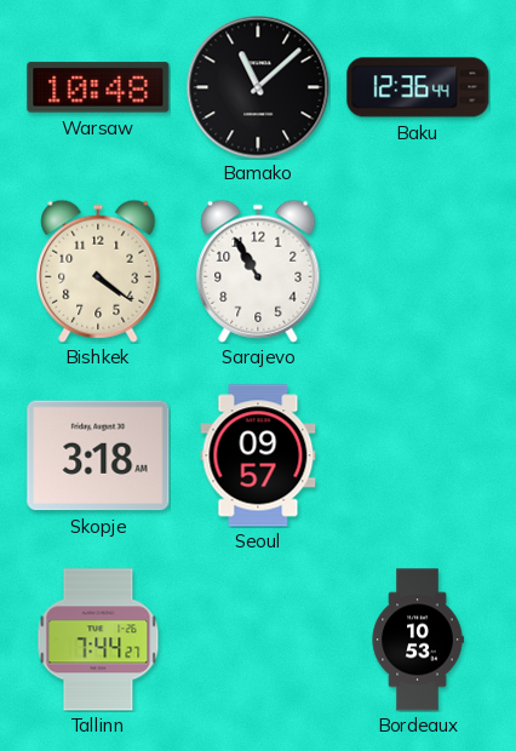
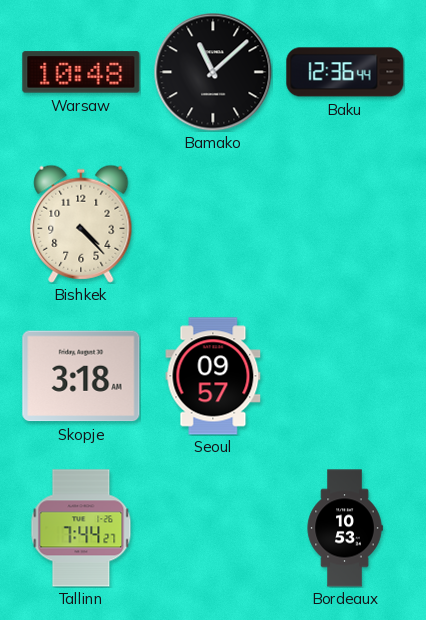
Bishkek: 4:21 -> 4:23
Sarajevo: 10:55 -> none
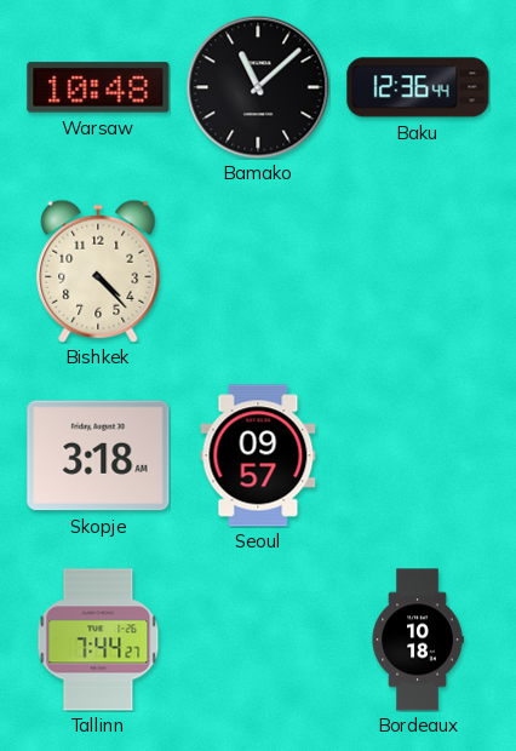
Bordeaux: 10:53 -> 10:18
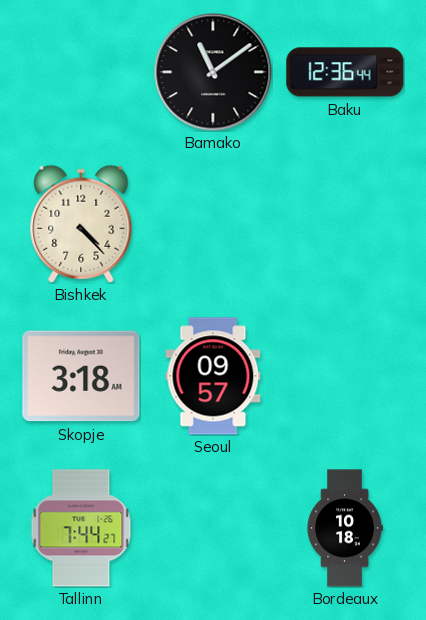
Warsaw: 10:48 -> none
Bamako: 11:08 -> 11:09
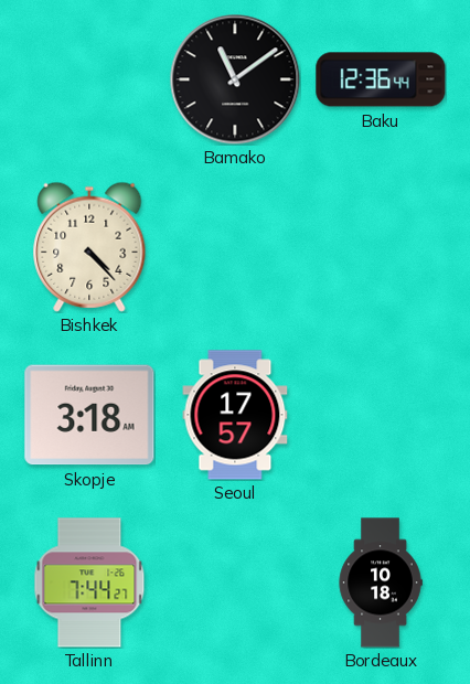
Seoul: 09:57 -> 17:57
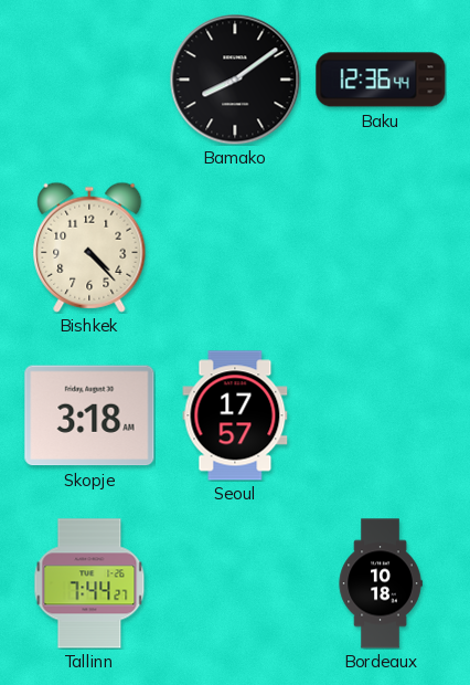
Bamako: 11:09 -> 8:09
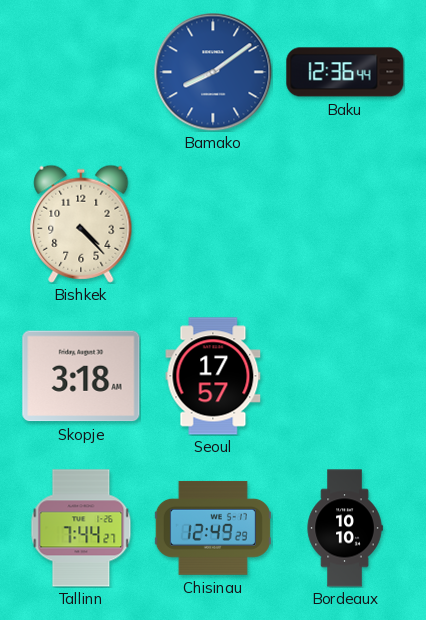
Bamako dial: black -> blue
Chisinau: none -> 12:49
Bordeaux: 10:18 -> 10:10
